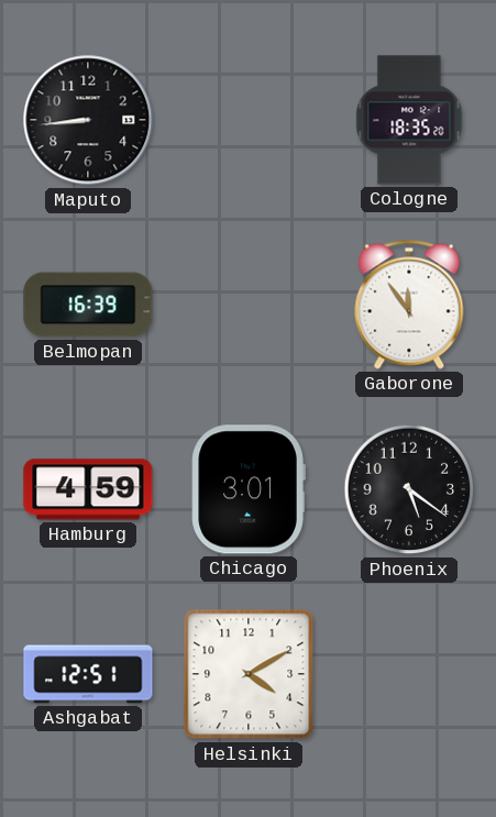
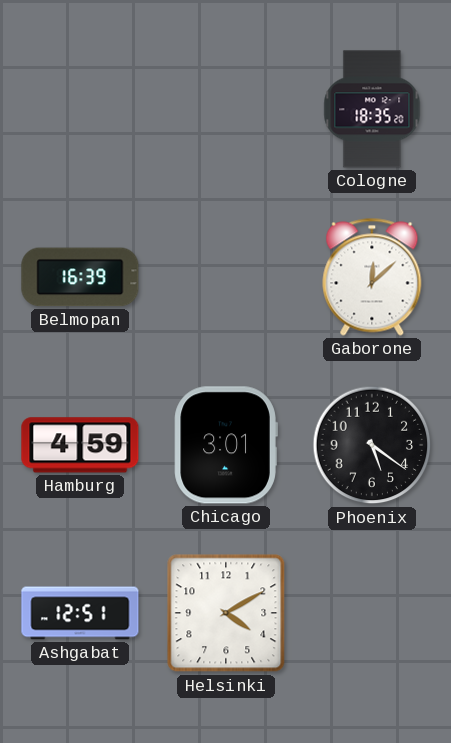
Maputo: 8:44 -> none
Gaborone: 11:54 -> 12:08
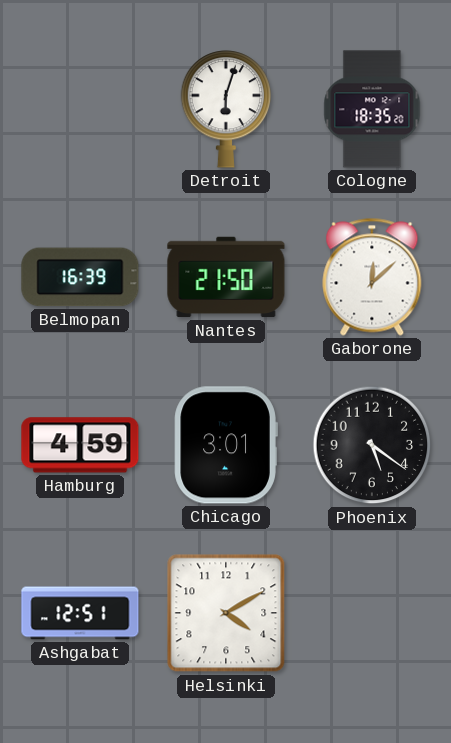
Detroit: none -> 6:03
Nantes: none -> 21:50
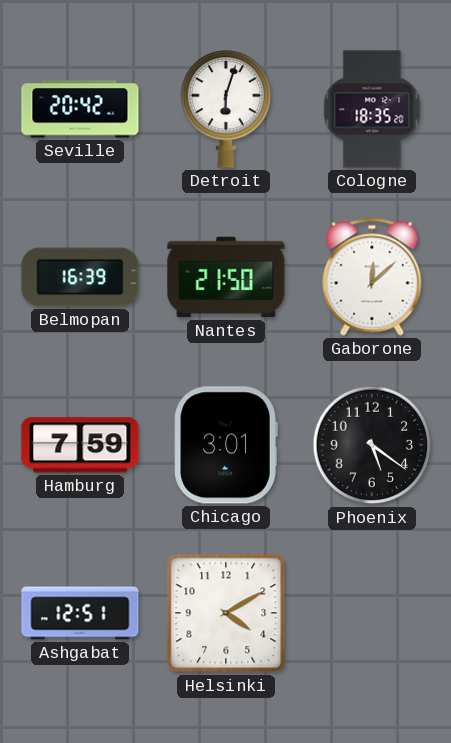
Seville: none -> 20:42
Hamburg: 4:59 -> 7:59
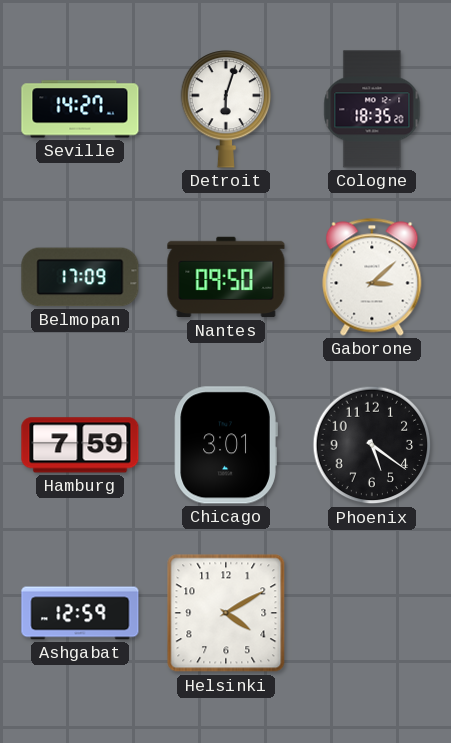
Seville: 20:42 -> 14:27
Belmopan: 16:39 -> 17:09
Nantes: 21:50 -> 09:50
Gaborone: 12:08 -> 3:08
Ashgabat: 12:51 -> 12:59
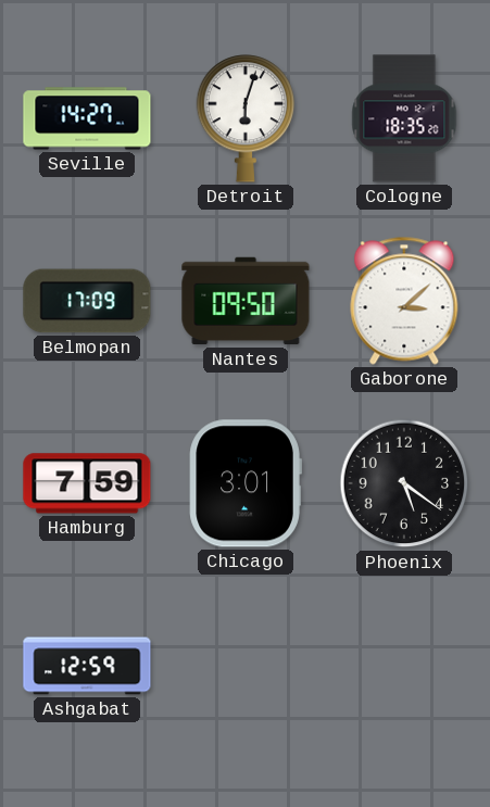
Helsinki: 4:10 -> none
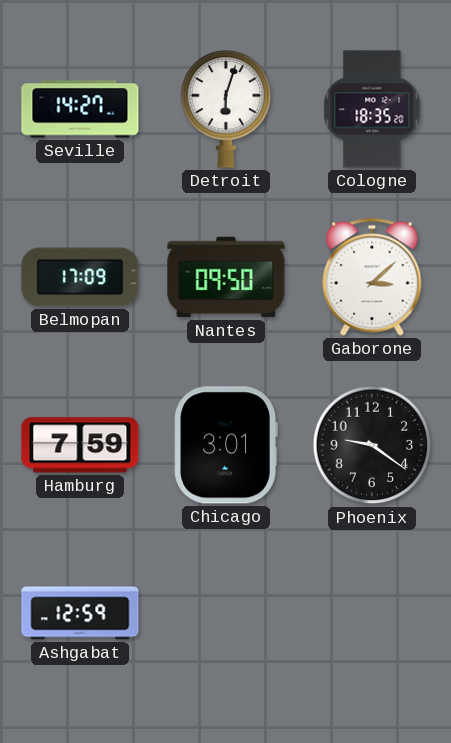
Phoenix: 5:21 -> 9:21
